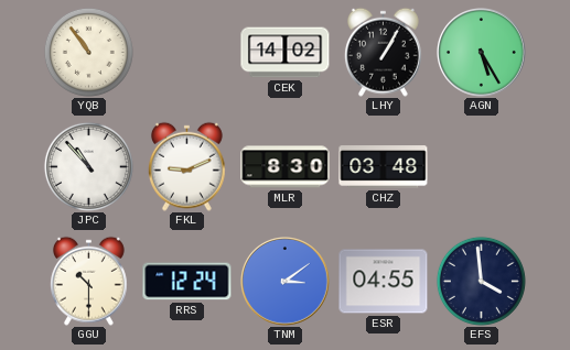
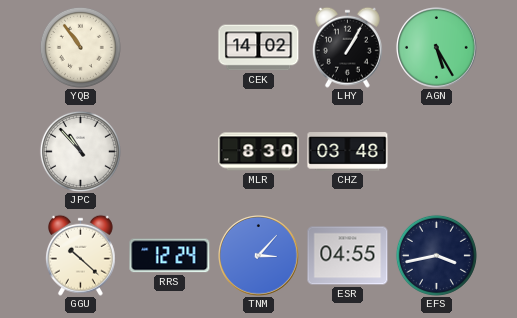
FKL: 9:11 -> none
GGU: 10:30 -> 10:22
TNM: 3:09 -> 3:07
EFS: 3:59 -> 3:43
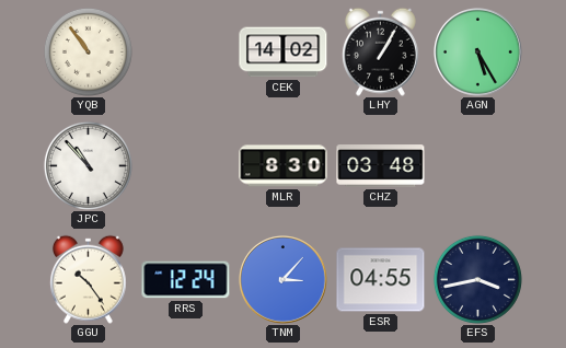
GGU: 10:22 -> 10:24
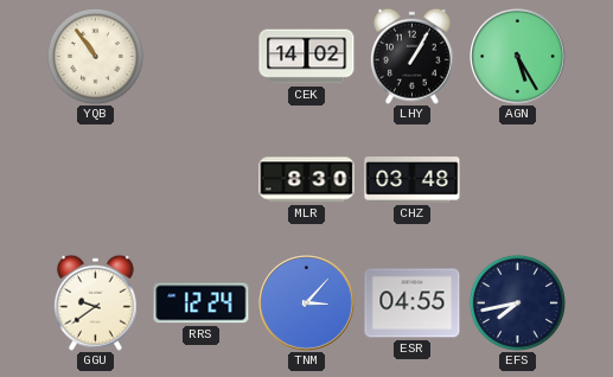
JPC: 10:53 -> none
GGU: 10:24 -> 9:39
EFS: 3:43 -> 7:43
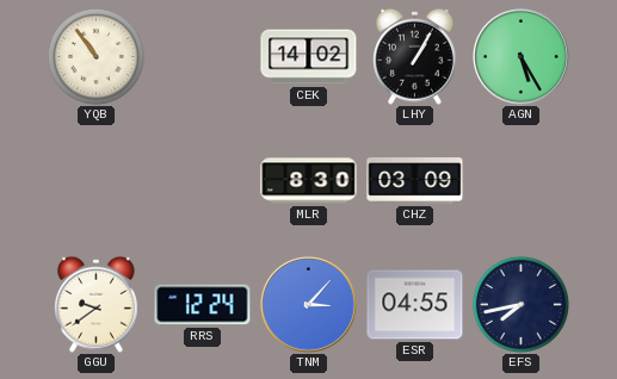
CHZ: 03:48 -> 03:09
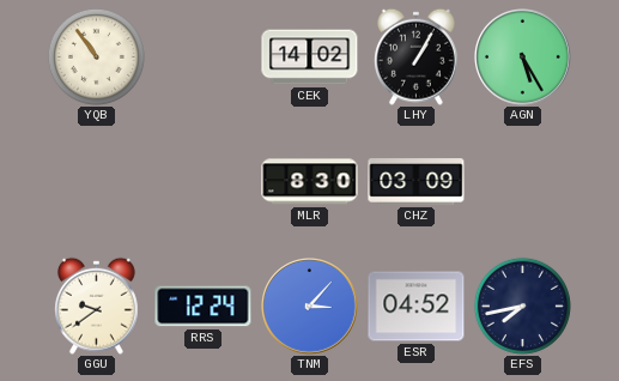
ESR: 04:55 -> 04:52
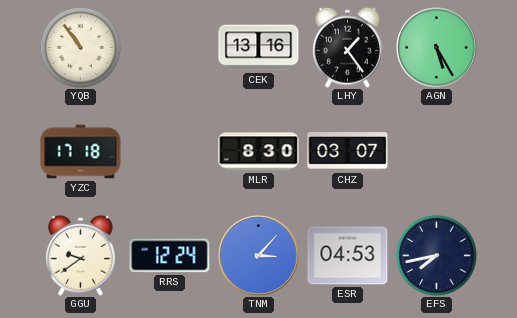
CEK: 14:02 -> 13:16
LHY: 1:05 -> 1:24
YZC: none -> 17:18
CHZ: 03:09 -> 03:07
ESR: 04:52 -> 04:53
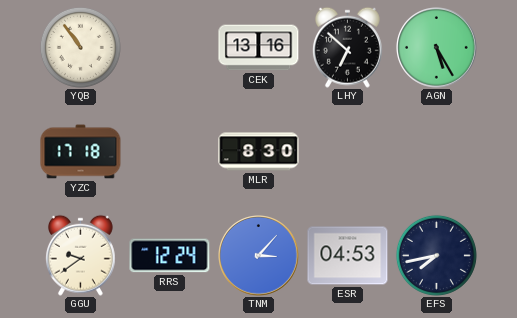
LHY: 1:24 -> 6:52
CHZ: 03:07 -> none
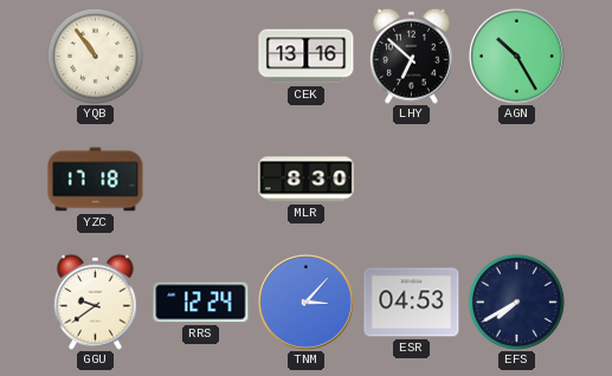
AGN: 5:25 -> 10:25
EFS: 7:43 -> 7:40
